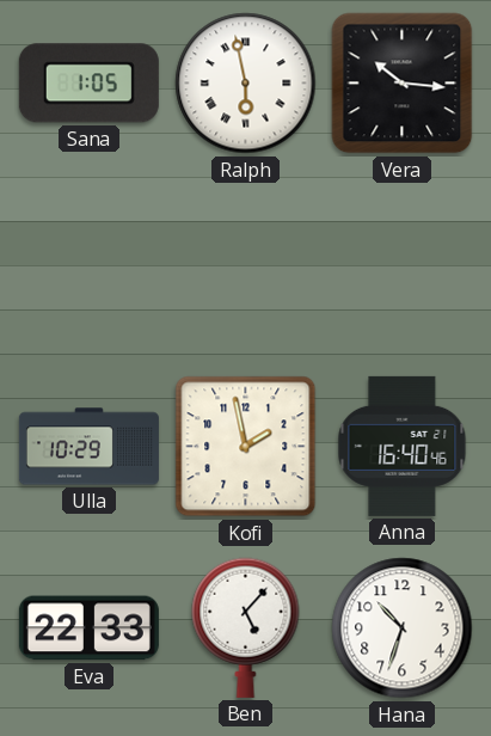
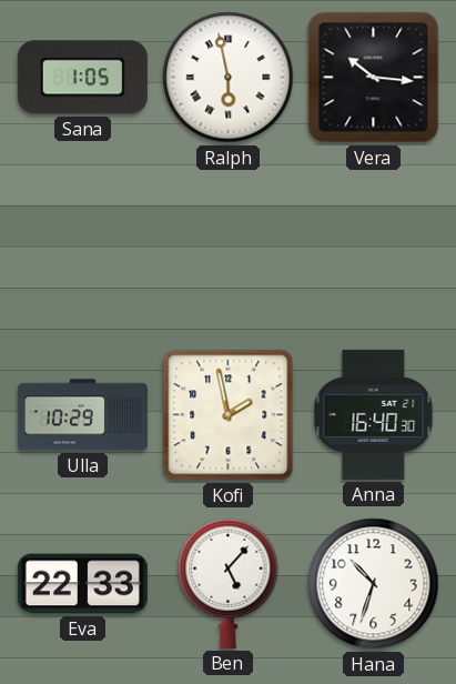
Anna: 16:40:46 -> 16:40:30
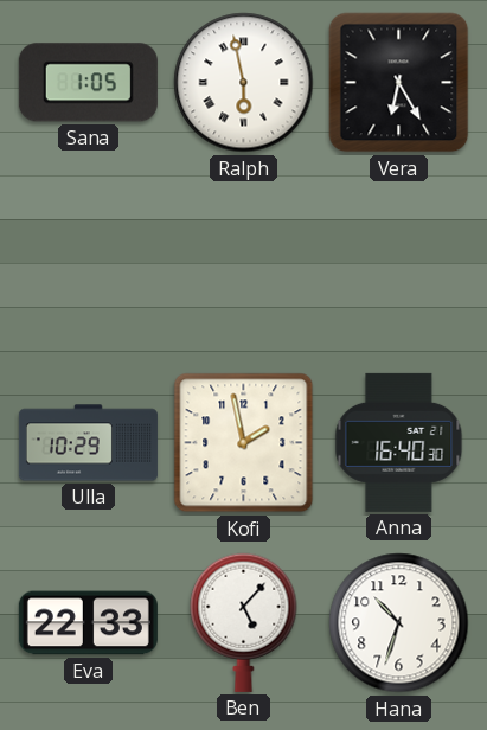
Vera: 10:16 -> 6:25
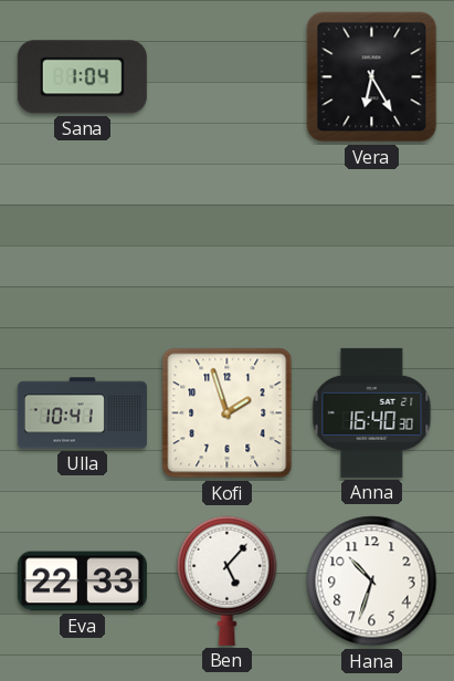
Sana: 1:05 -> 1:04
Ralph: 5:58 -> none
Ulla: 10:29 -> 10:41
Kofi: 1:58 -> 1:57
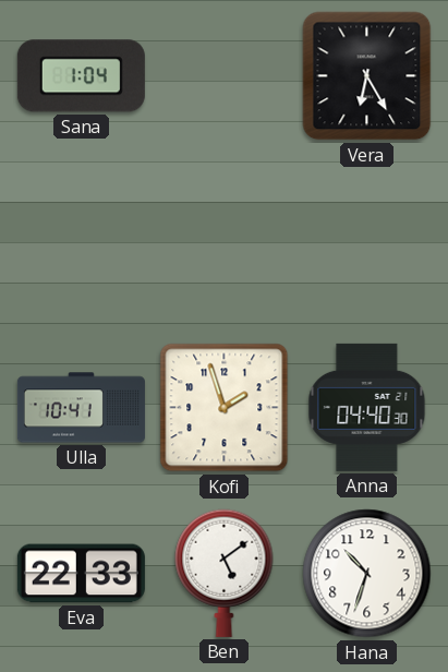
Anna: 16:40 -> 04:40
Ben: 5:07 -> 5:09
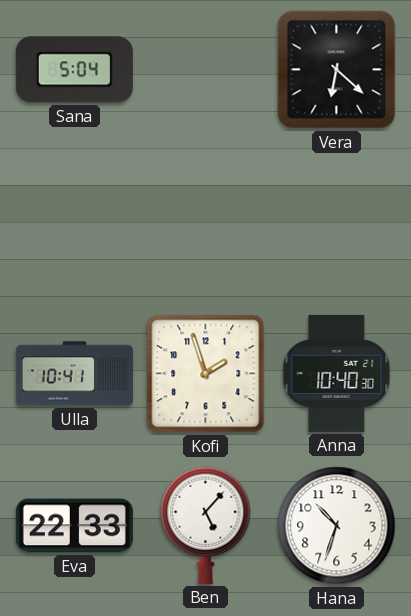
Sana: 1:04 -> 5:04
Vera: 6:25 -> 6:22
Anna: 04:40 -> 10:40
Ben: 5:09 -> 5:07
